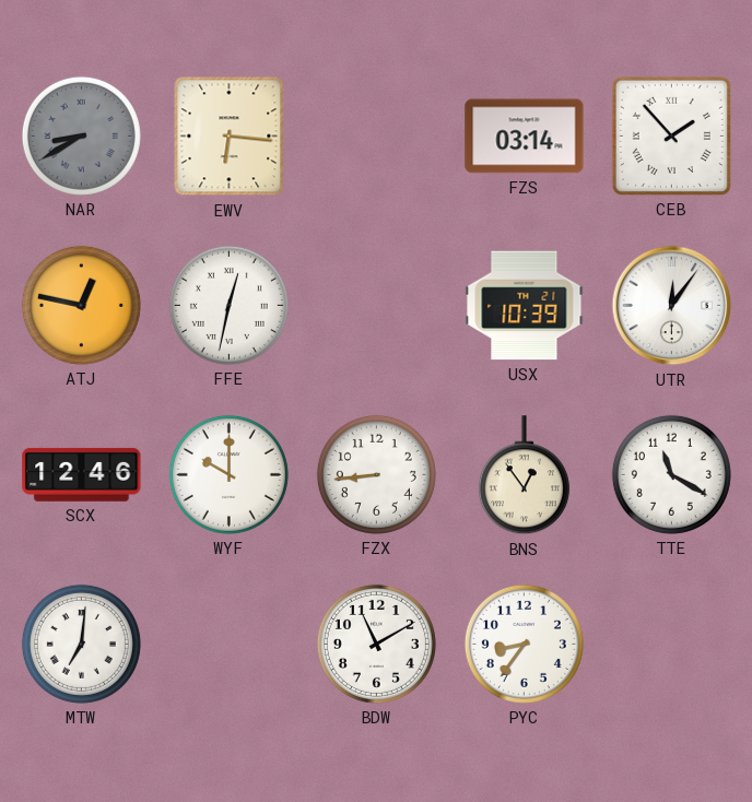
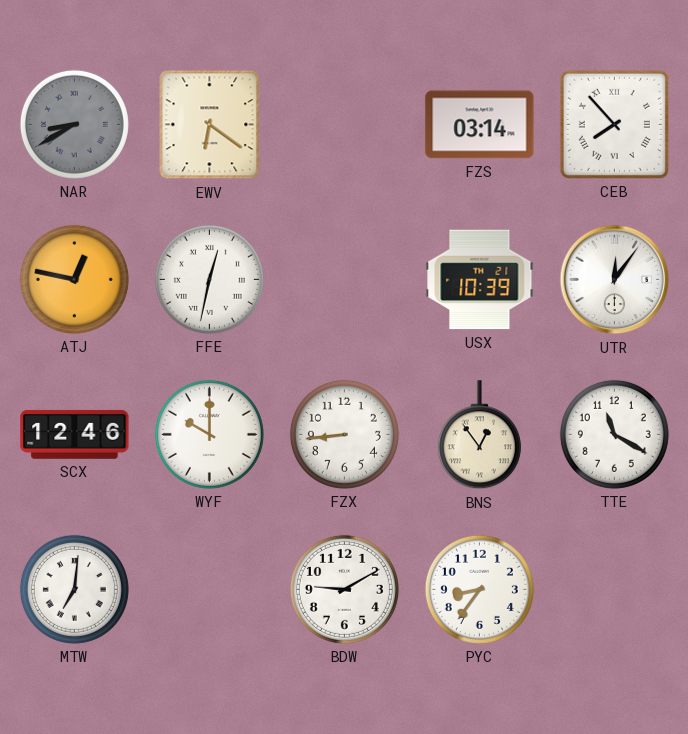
EWV: 6:16 -> 6:21
CEB: 1:53 -> 7:53
BDW: 11:10 -> 9:10
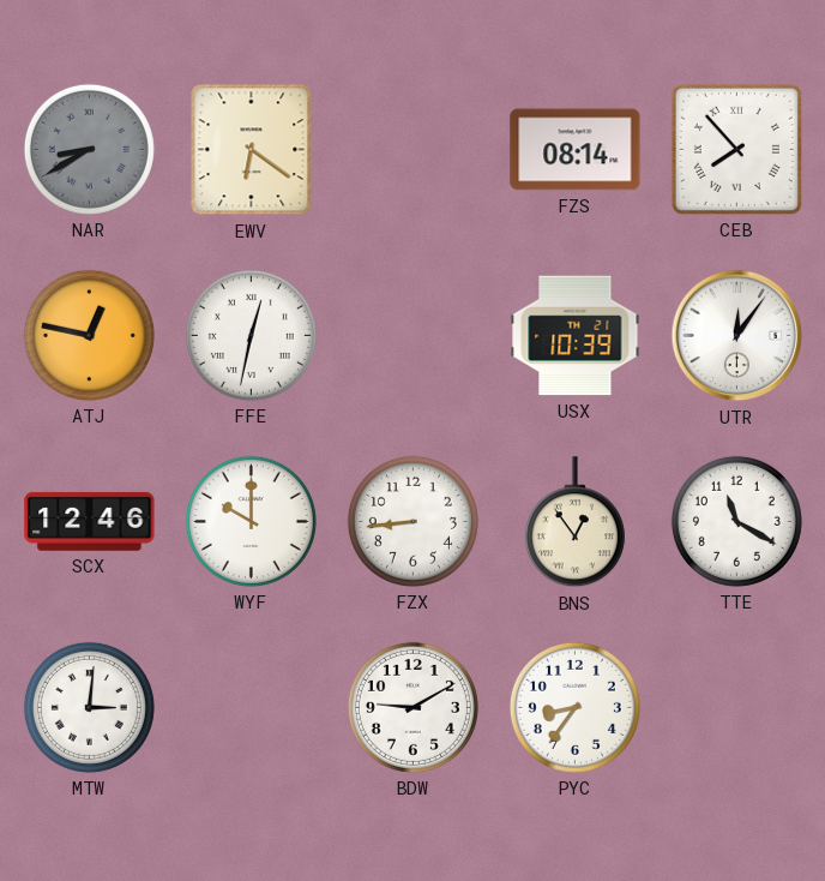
FZS: 03:14 -> 08:14
MTW: 7:01 -> 3:01
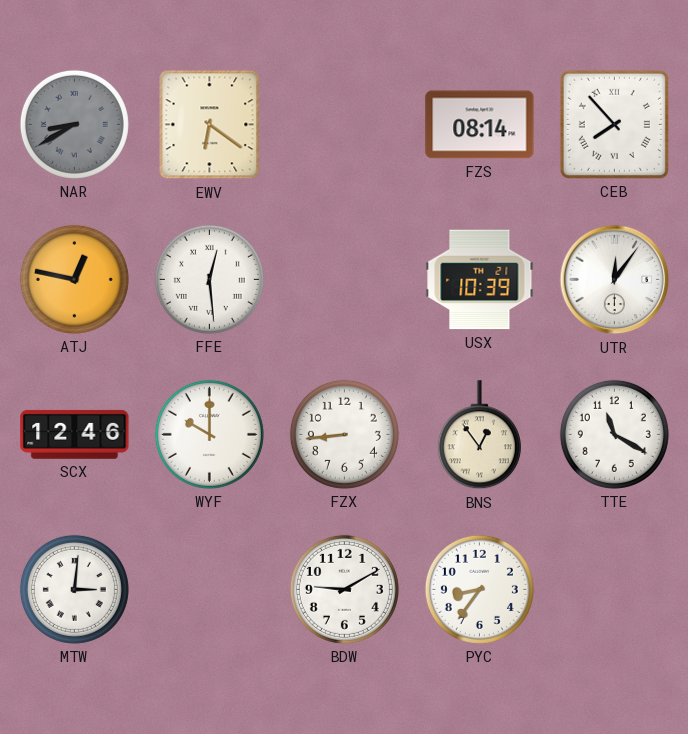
FFE: 12:32 -> 12:29
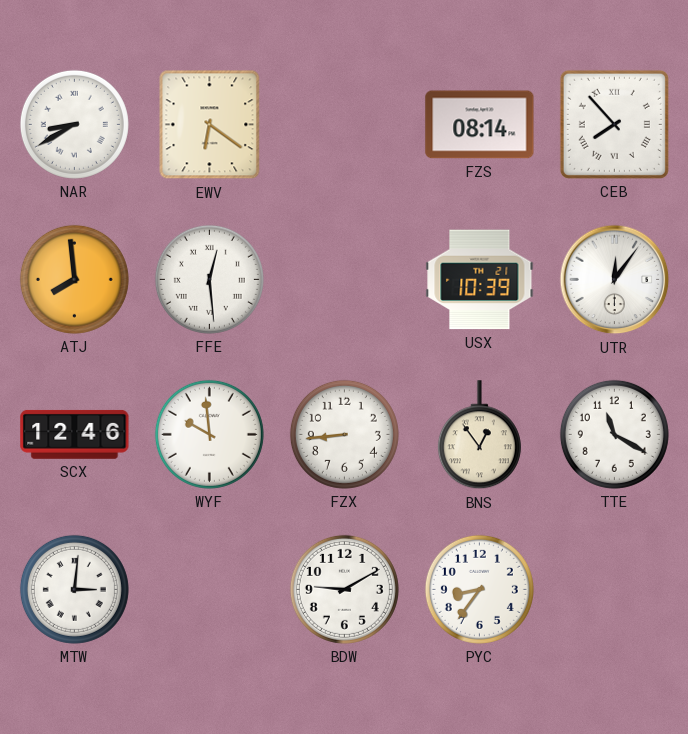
NAR dial: grey -> white
ATJ: 12:47 -> 7:59
WYF: 10:00 -> 9:59
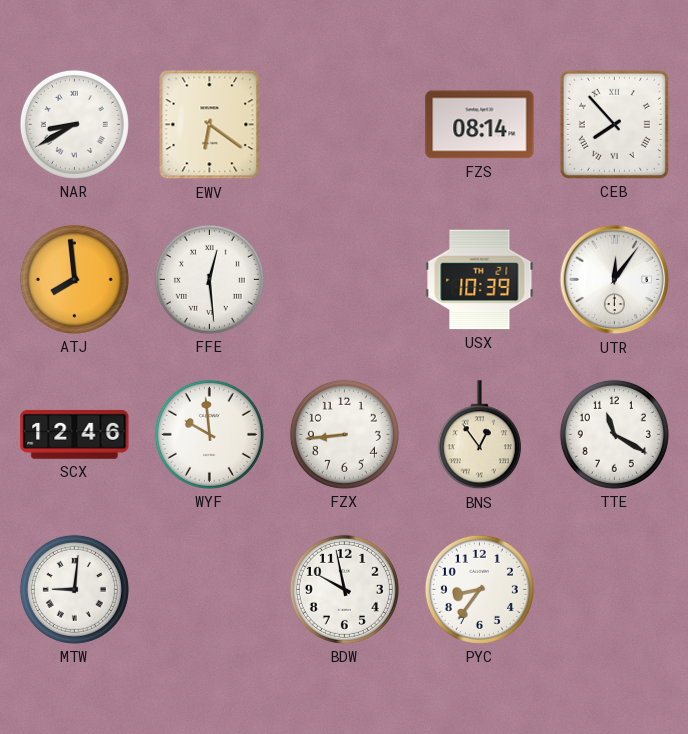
MTW: 3:01 -> 9:01
BDW: 9:10 -> 9:58
